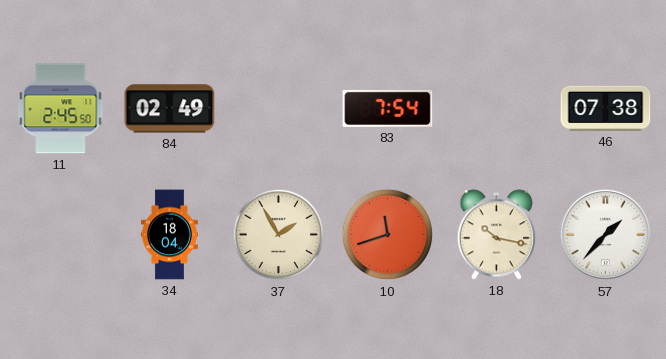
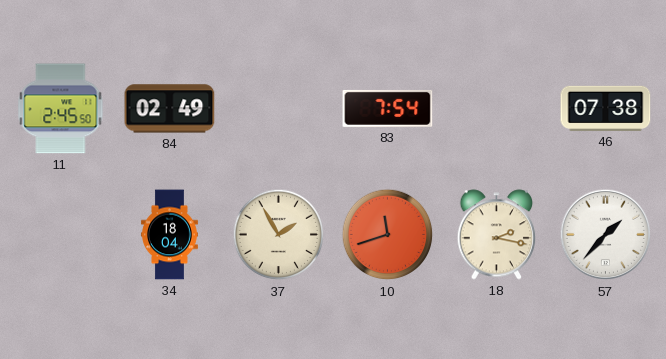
18: 10:17 -> 2:17
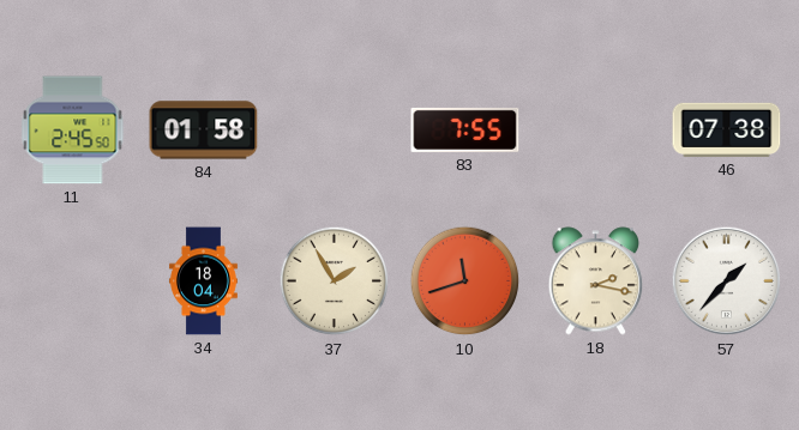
84: 02:49 -> 01:58
83: 7:54 -> 7:55
